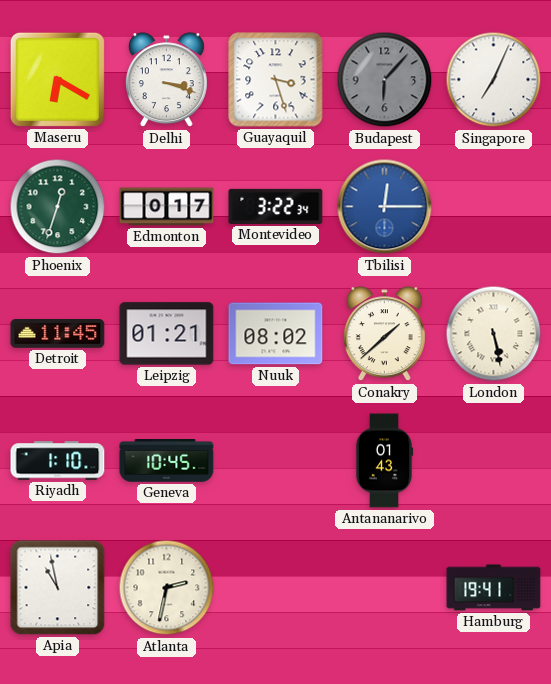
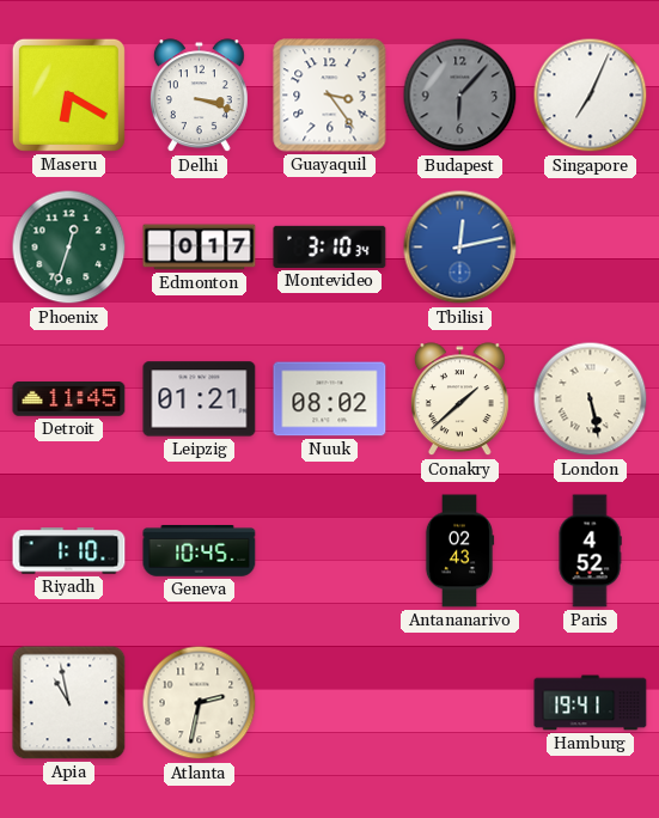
Guayaquil: 3:27 -> 3:24
Montevideo: 3:22 -> 3:10
Tbilisi: 12:15 -> 12:13
Antananarivo: 01:43 -> 02:43
Paris: none -> 4:52
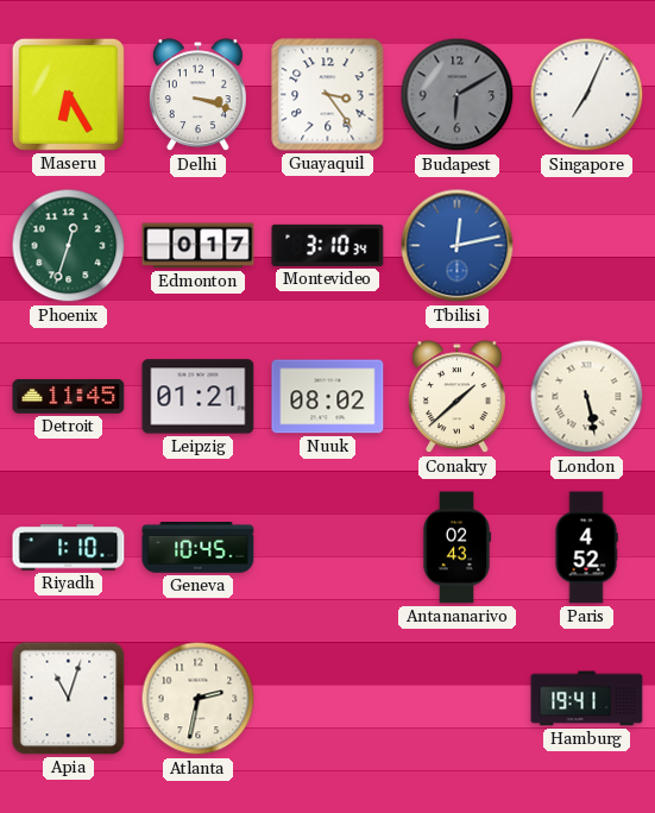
Maseru: 6:20 -> 6:25
Budapest: 6:07 -> 6:10
Apia: 10:58 -> 11:03
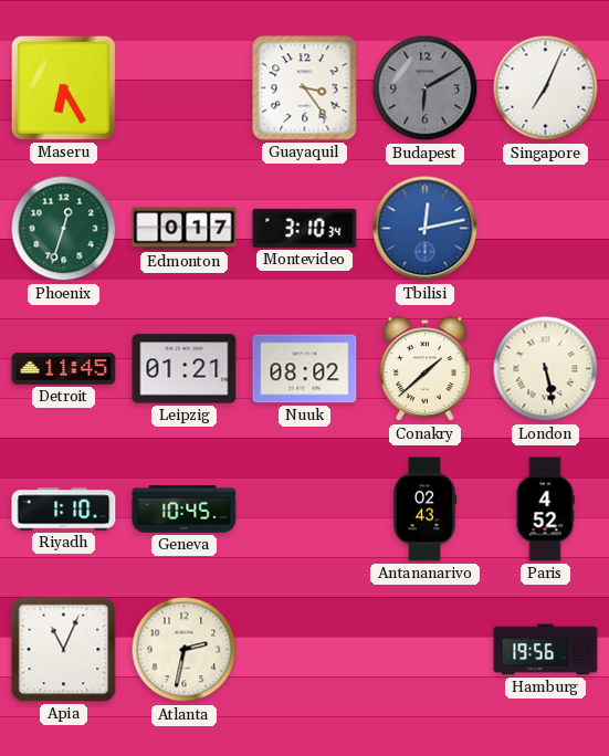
Delhi: 3:18 -> none
Apia: 11:03 -> 11:04
Hamburg: 19:41 -> 19:56
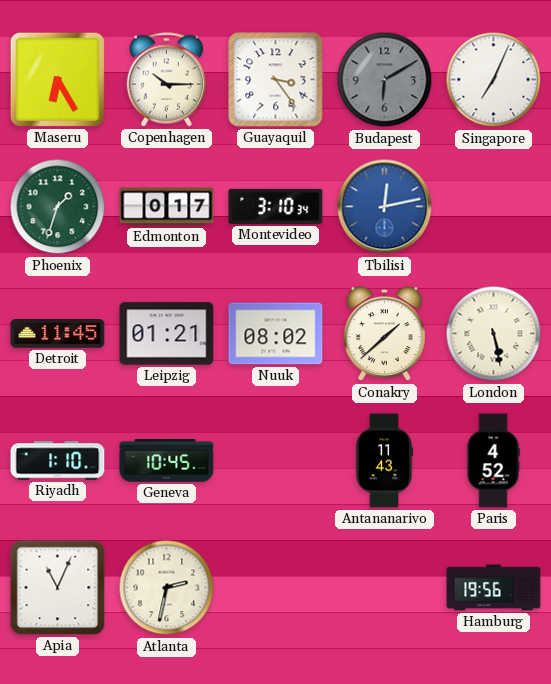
Copenhagen: none -> 10:15
Phoenix: 12:33 -> 1:33
Antananarivo: 02:43 -> 11:43
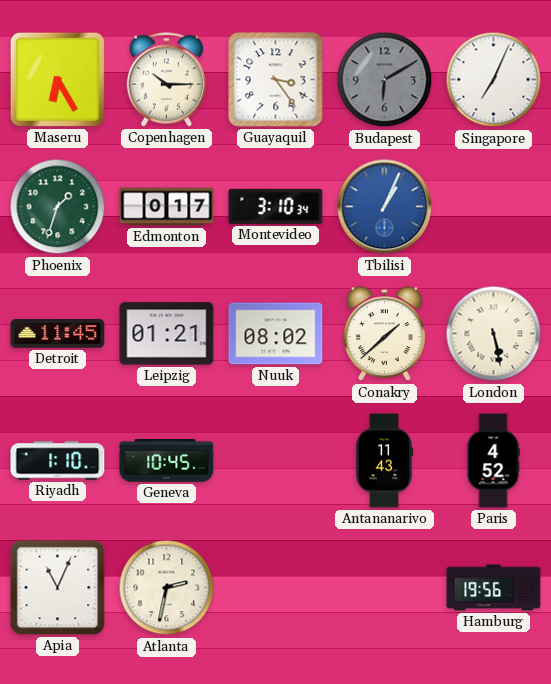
Tbilisi: 12:13 -> 1:04
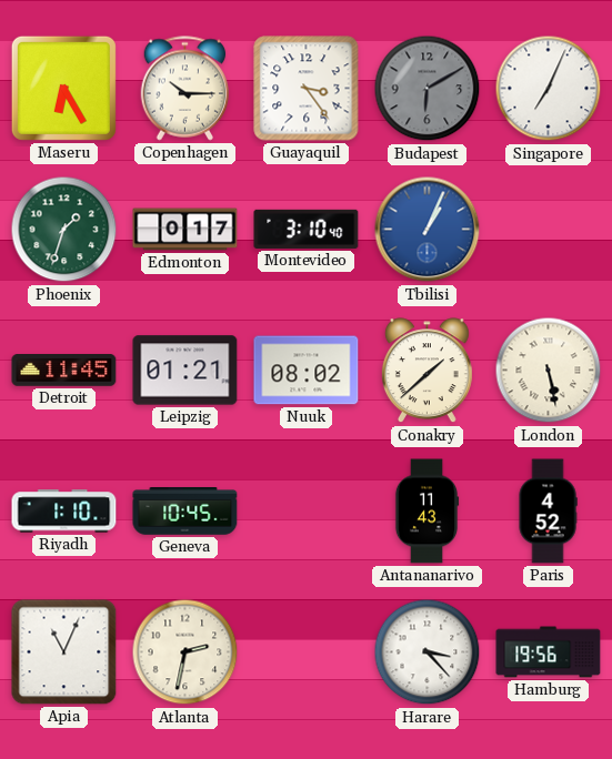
Montevideo: 3:10:34 -> 3:10:40
Harare: none -> 3:23
